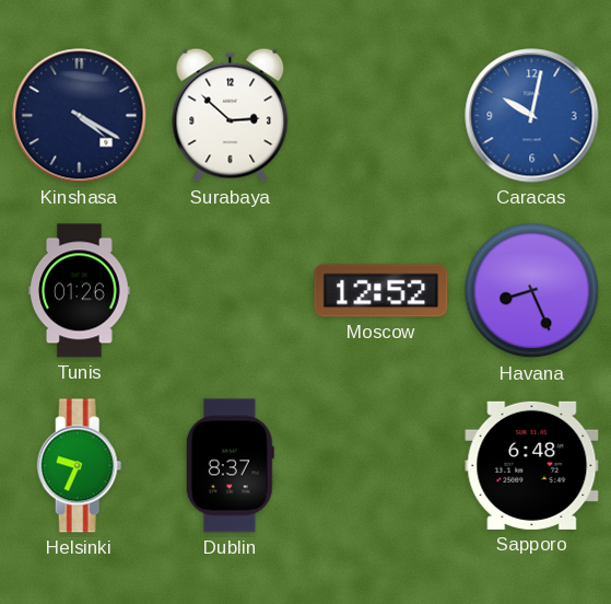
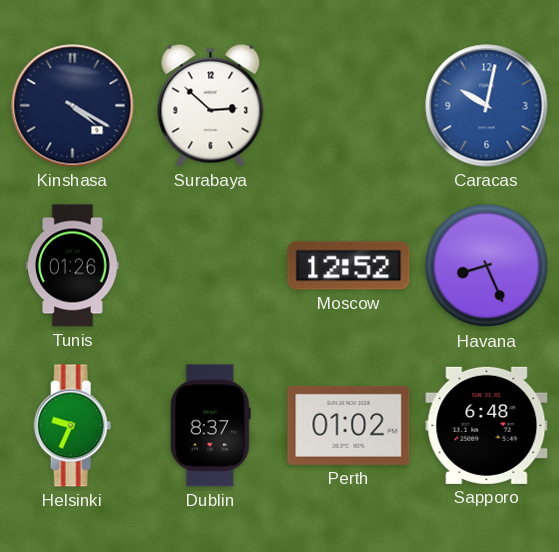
Perth: none -> 01:02
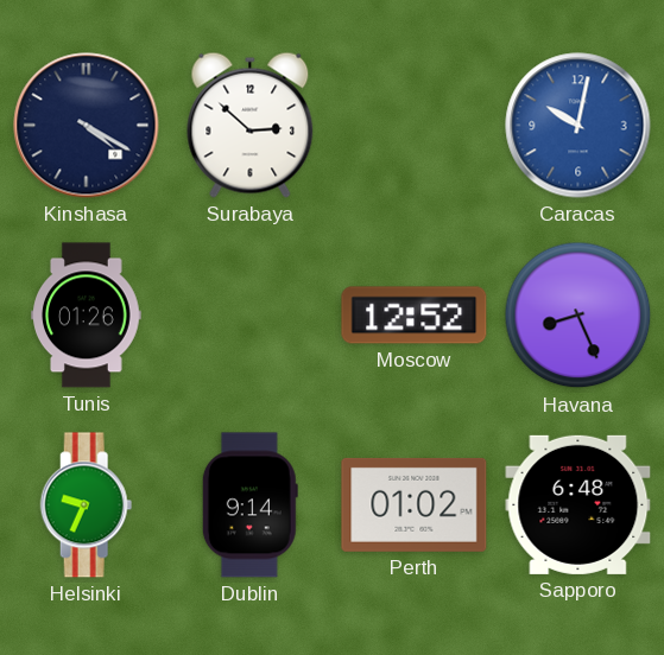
Dublin: 8:37 -> 9:14
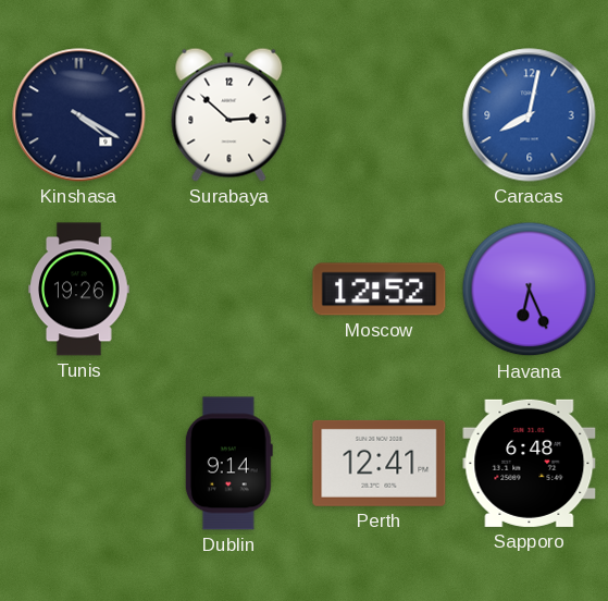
Caracas: 10:02 -> 8:02
Tunis: 01:26 -> 19:26
Havana: 8:26 -> 6:26
Helsinki: 9:34 -> none
Perth: 01:02 -> 12:41
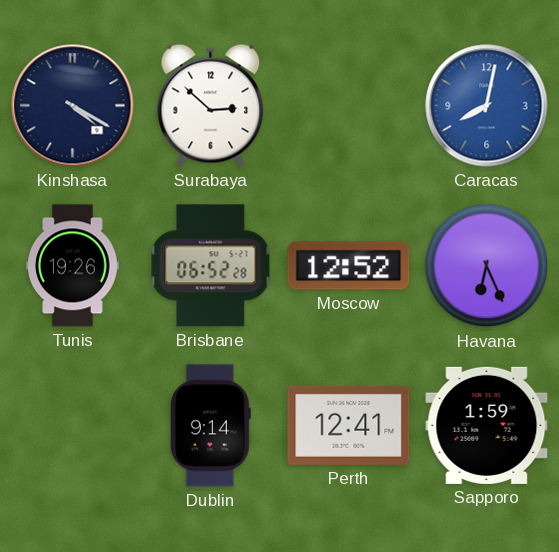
Brisbane: none -> 06:52
Sapporo: 6:48 -> 1:59
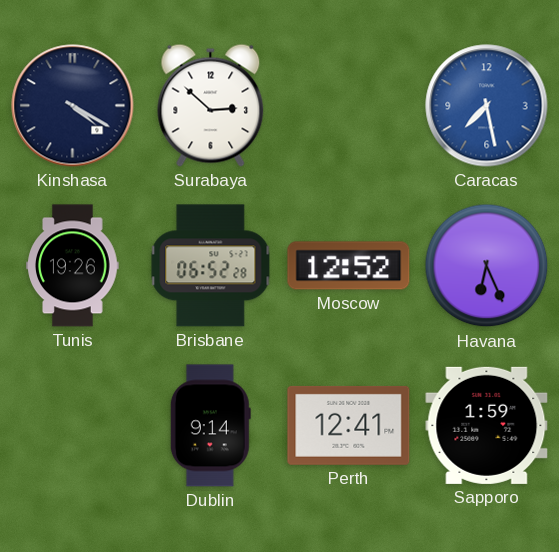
Caracas: 8:02 -> 7:28
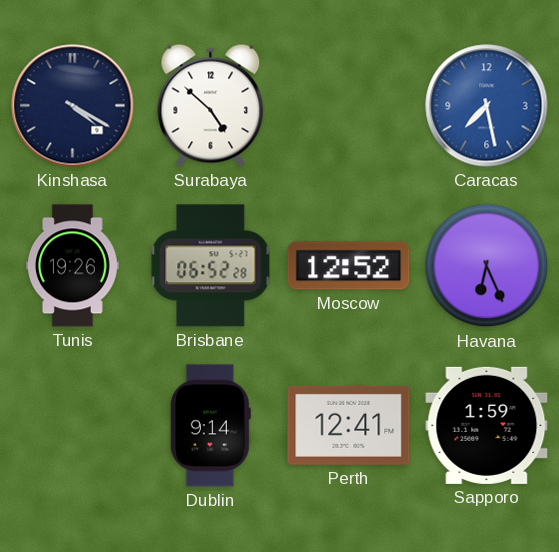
Surabaya: 2:52 -> 4:52
